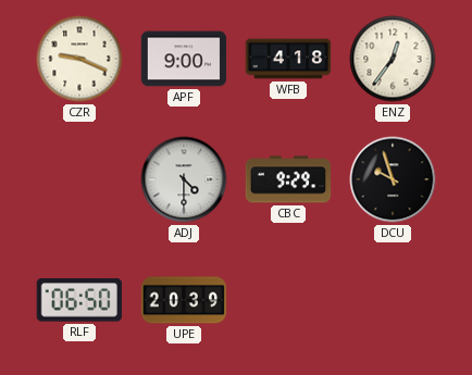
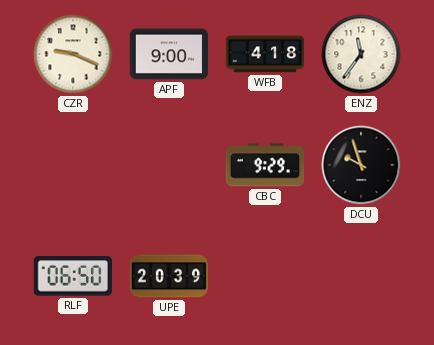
ENZ: 12:36 -> 11:36
ADJ: 4:30 -> none
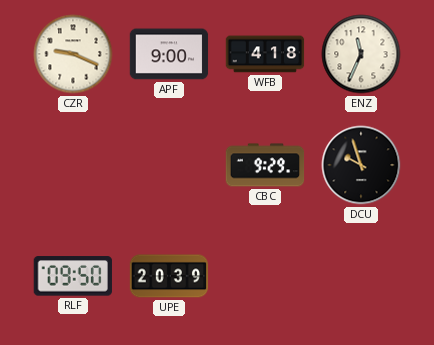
ENZ: 11:36 -> 11:34
RLF: 06:50 -> 09:50
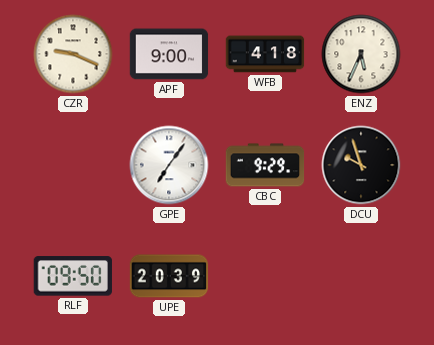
ENZ: 11:34 -> 5:34
GPE: none -> 7:06
